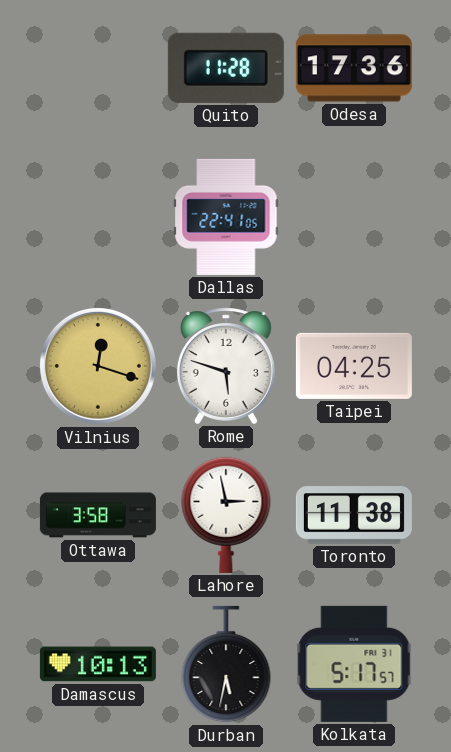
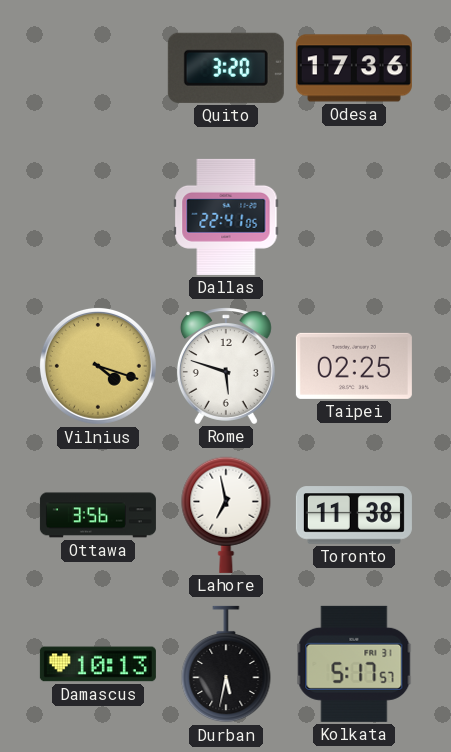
Quito: 11:28 -> 3:20
Vilnius: 12:18 -> 4:18
Taipei: 04:25 -> 02:25
Ottawa: 3:58 -> 3:56
Lahore: 2:58 -> 6:58
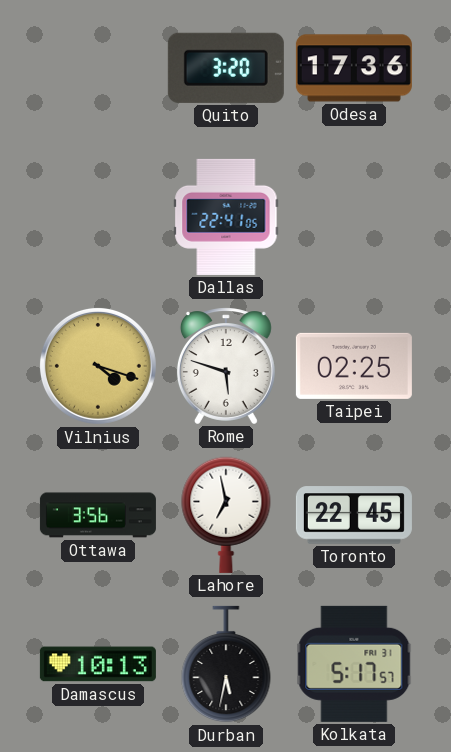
Toronto: 11:38 -> 22:45
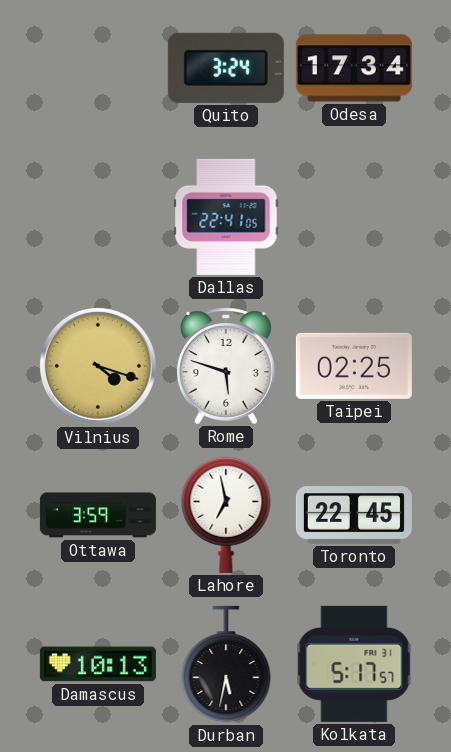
Quito: 3:20 -> 3:24
Odesa: 17:36 -> 17:34
Ottawa: 3:56 -> 3:59
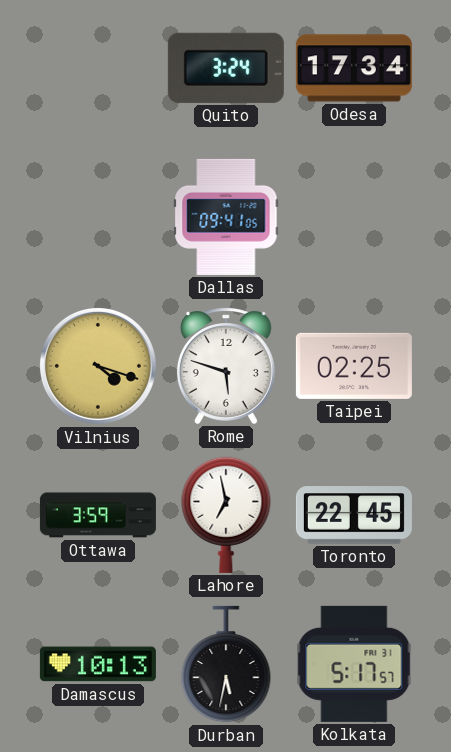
Dallas: 22:41 -> 09:41
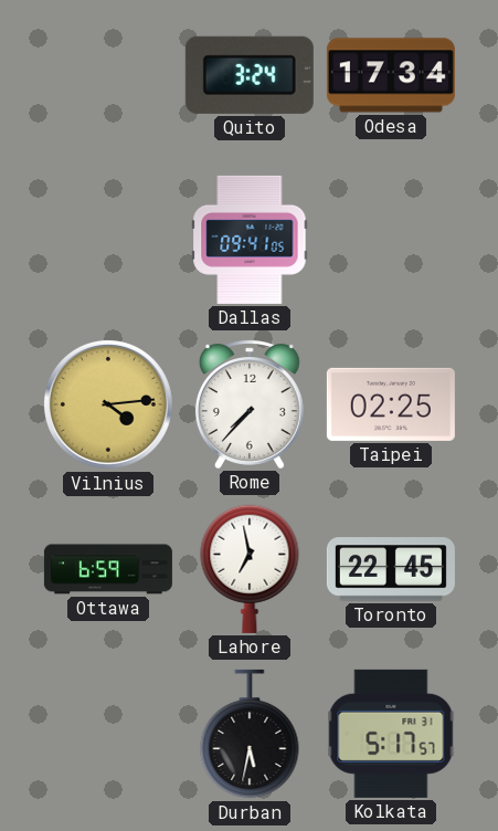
Vilnius: 4:18 -> 4:14
Rome: 5:48 -> 7:37
Ottawa: 3:59 -> 6:59
Damascus: 10:13 -> none
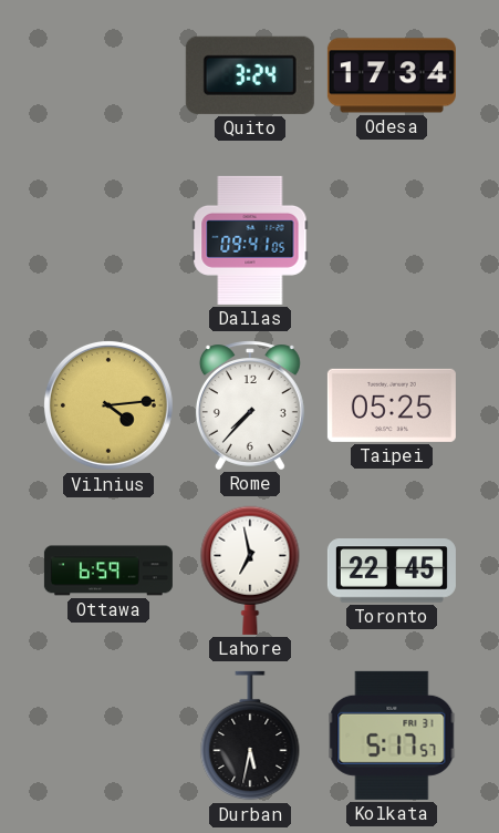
Taipei: 02:25 -> 05:25
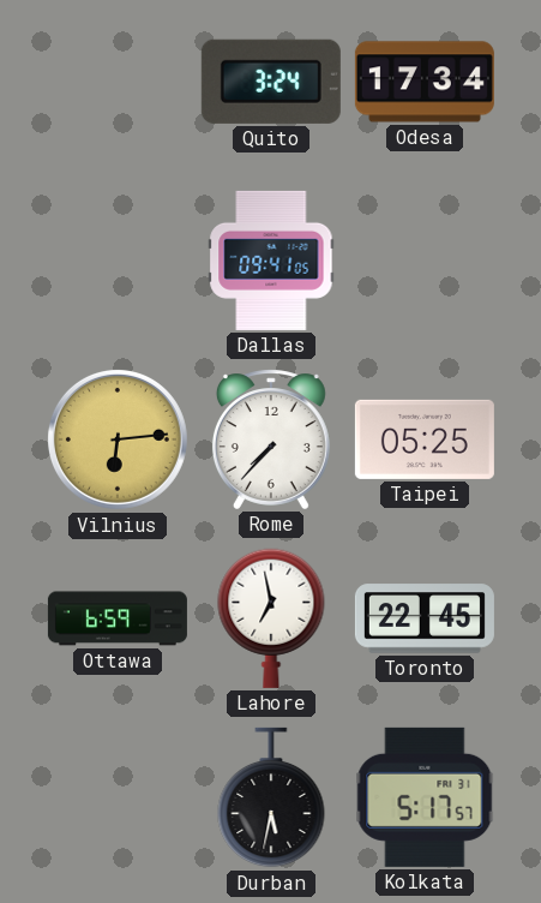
Vilnius: 4:14 -> 6:14
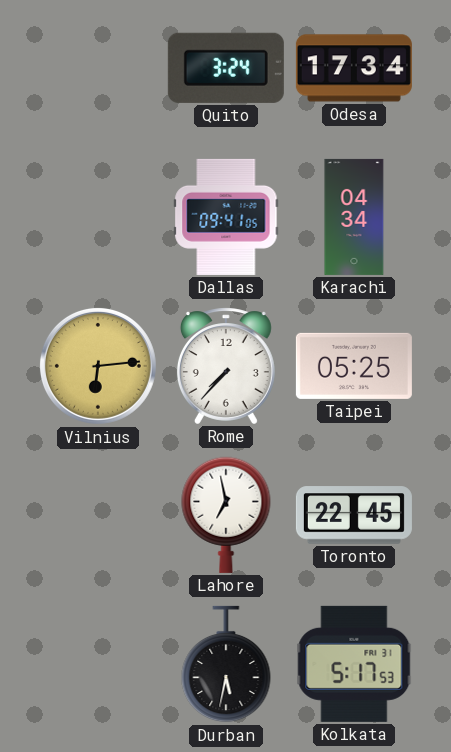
Karachi: none -> 04:34
Ottawa: 6:59 -> none
Kolkata: 5:17:57 -> 5:17:53
